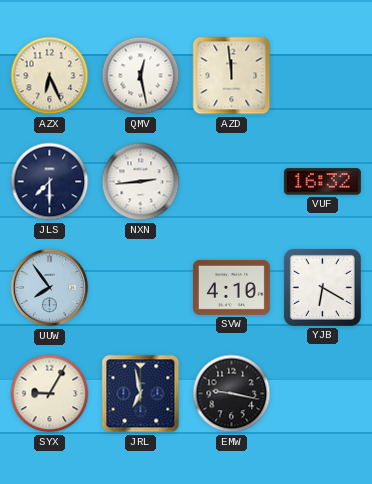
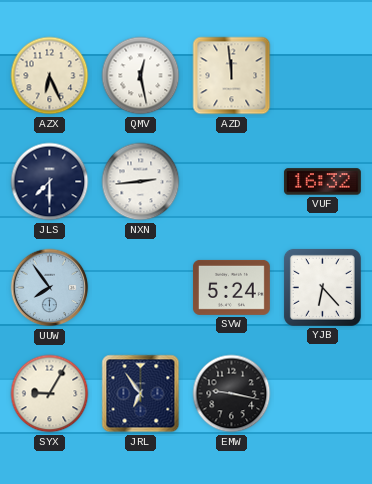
SVW: 4:10 -> 5:24
YJB: 6:20 -> 6:23
JRL: 6:58 -> 6:54
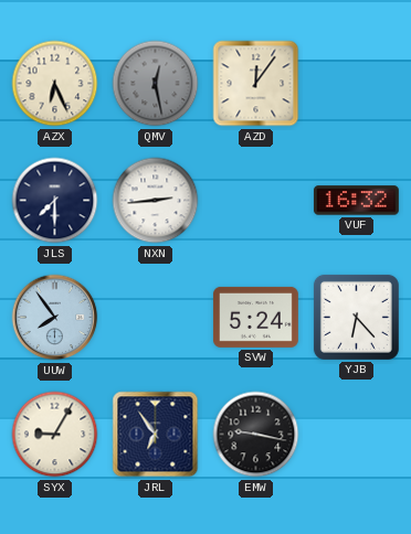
QMV dial: white -> grey
AZD: 11:59 -> 12:06
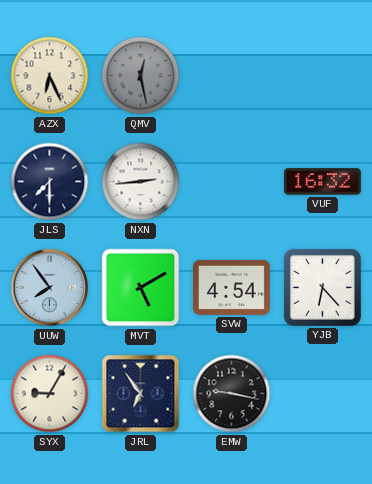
AZD: 12:06 -> none
MVT: none -> 5:10
SVW: 5:24 -> 4:54
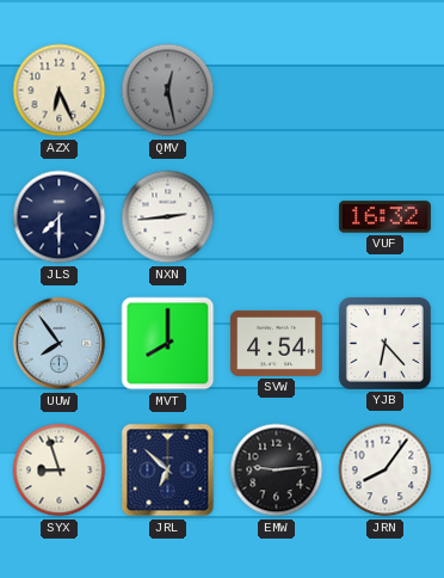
MVT: 5:10 -> 8:00
SYX: 9:05 -> 8:57
JRL: 6:54 -> 6:52
EMW: 9:17 -> 9:14
JRN: none -> 8:06
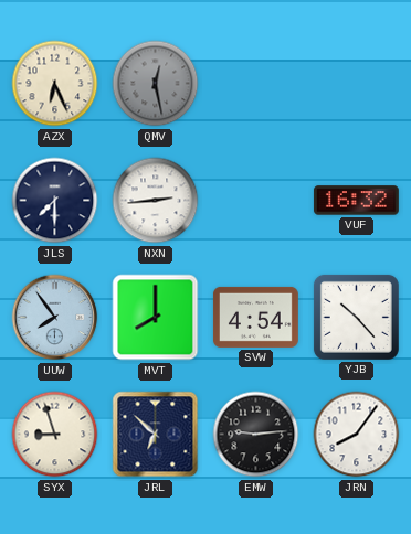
YJB: 6:23 -> 10:23
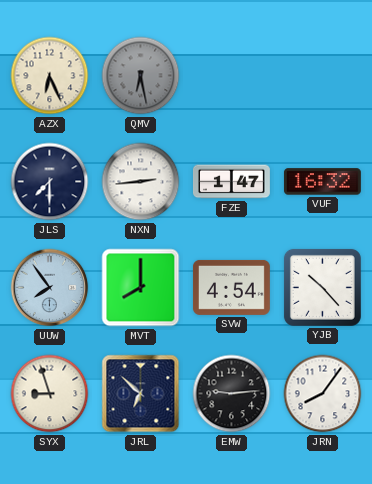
QMV: 12:28 -> 6:28
FZE: none -> 1:47
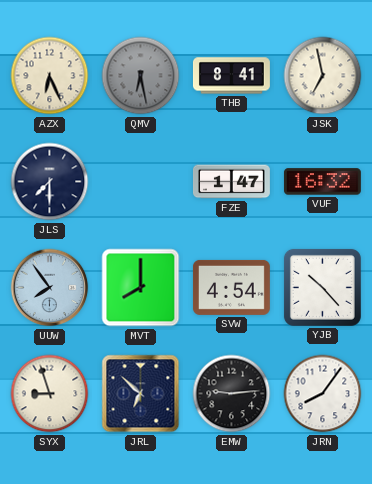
THB: none -> 8:41
JSK: none -> 6:58
NXN: 2:44 -> none
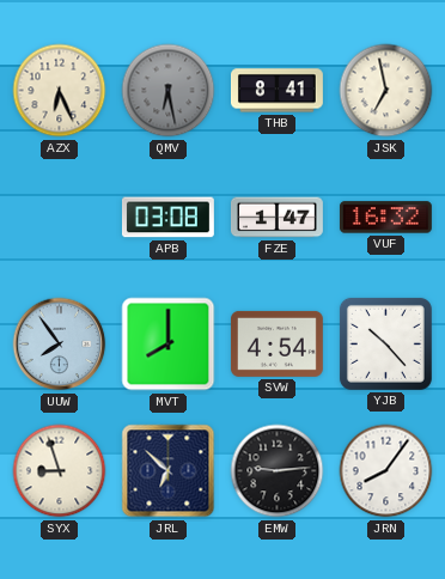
JLS: 7:30 -> none
APB: none -> 03:08
